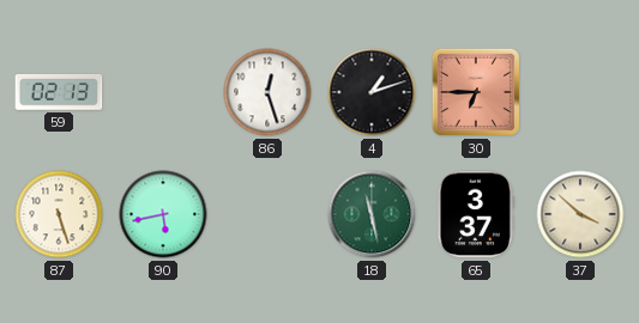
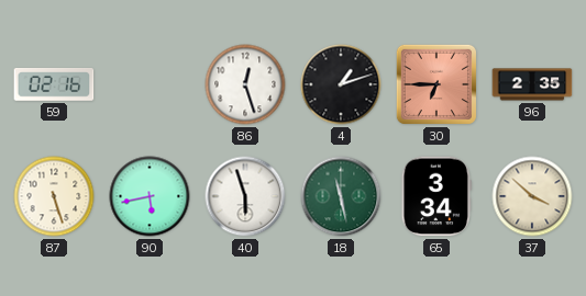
59: 02:13 -> 02:16
96: none -> 2:35
40: none -> 5:57
65: 3:37 -> 3:34
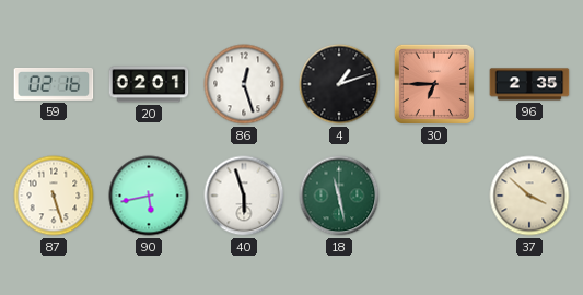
20: none -> 02:01
65: 3:34 -> none
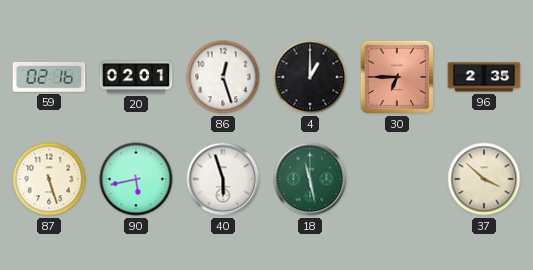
4: 1:12 -> 1:00
